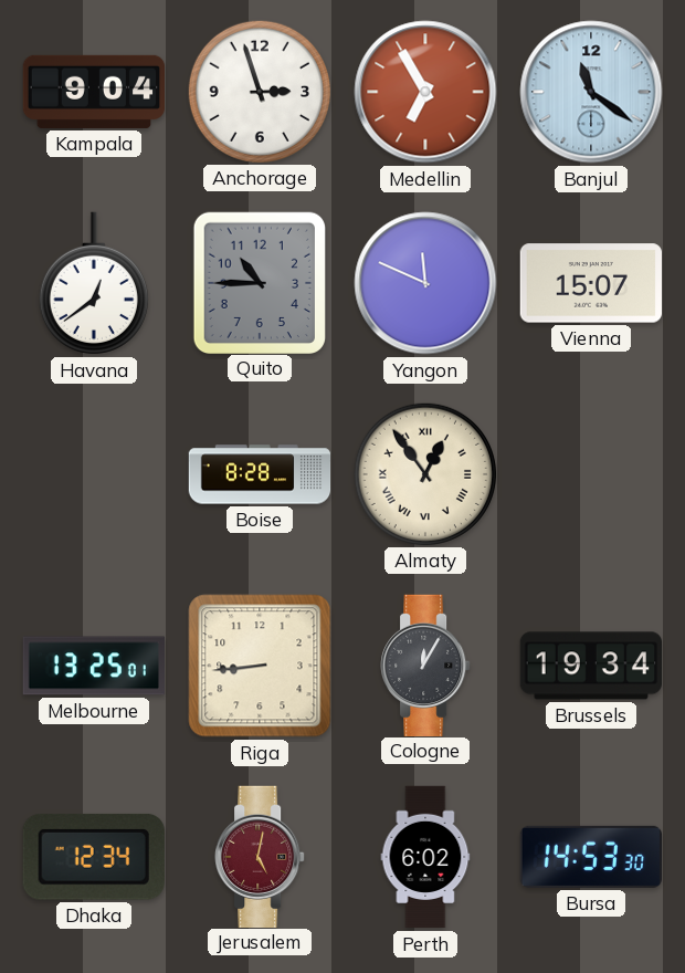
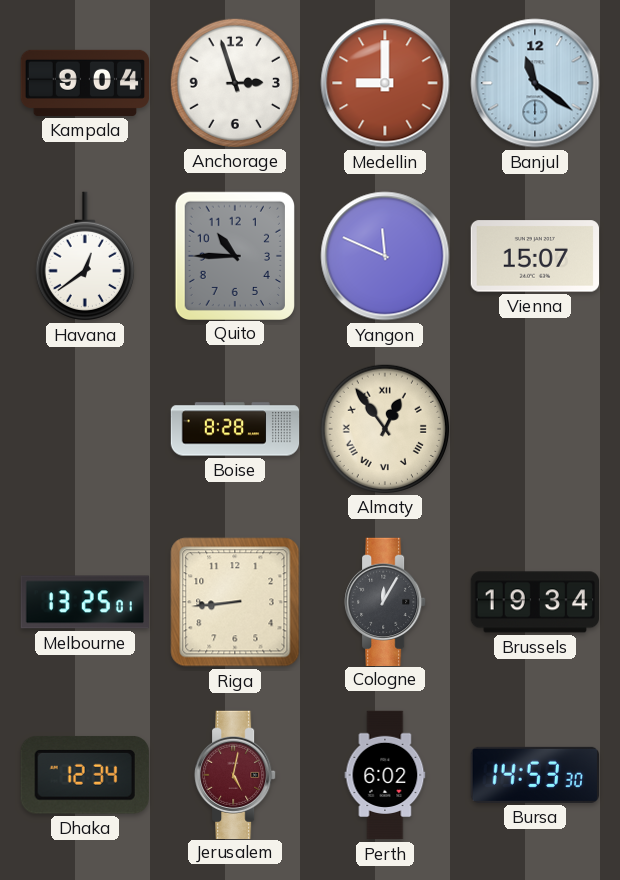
Medellin: 6:55 -> 9:00
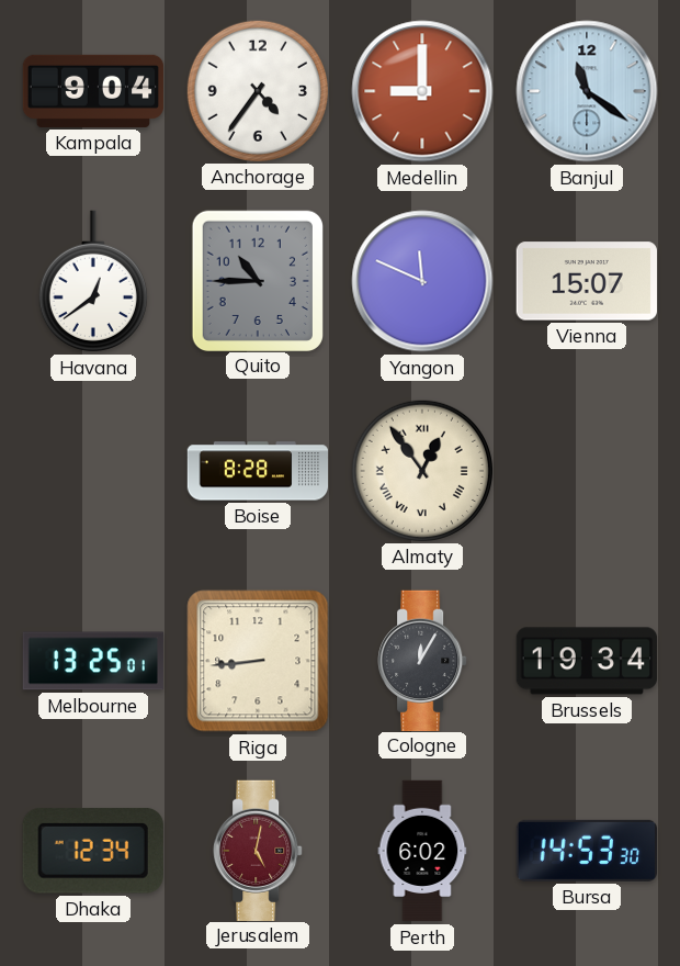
Anchorage: 2:57 -> 4:36
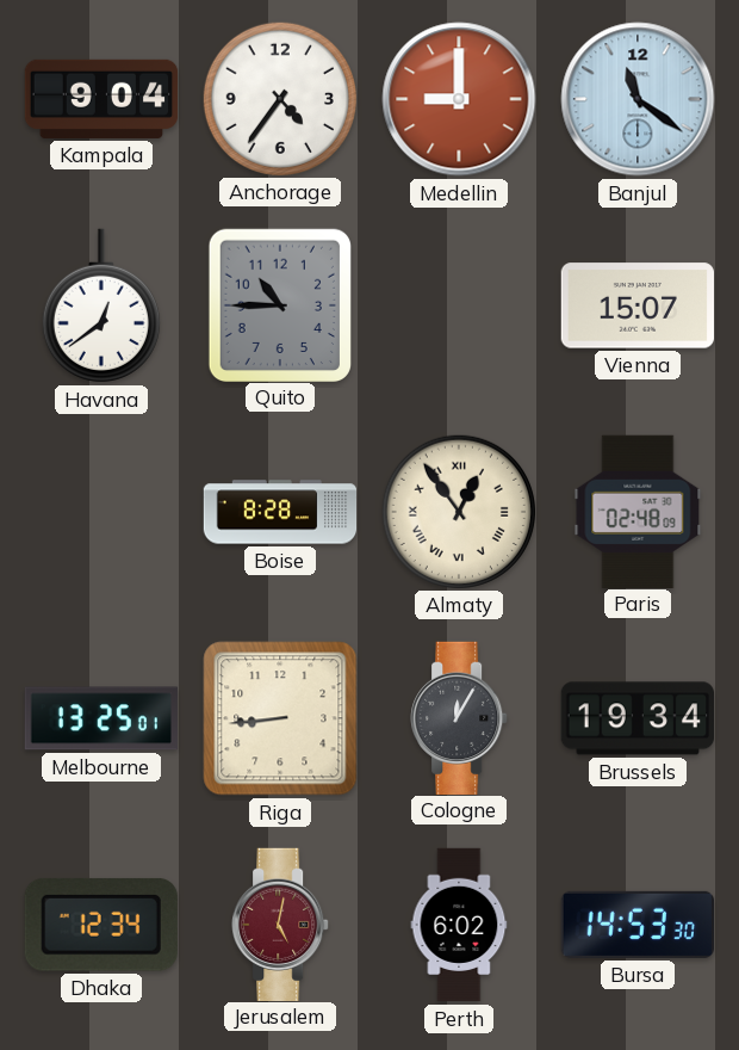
Yangon: 11:49 -> none
Paris: none -> 02:48
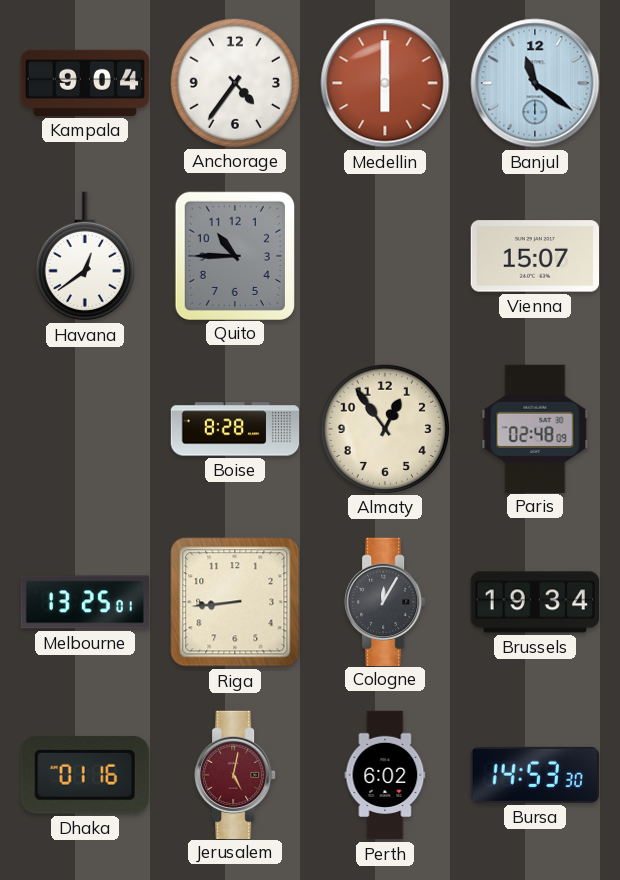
Medellin: 9:00 -> 6:00
Almaty numerals: Roman -> Arabic
Dhaka: 12:34 -> 01:16
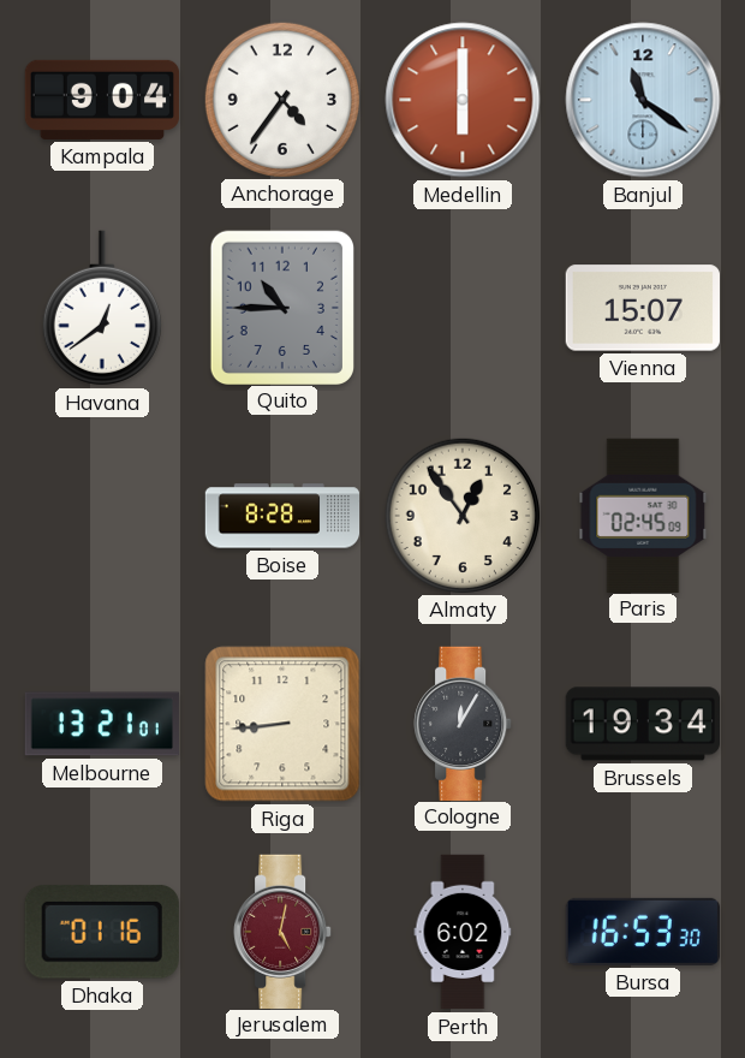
Paris: 02:48 -> 02:45
Melbourne: 13:25 -> 13:21
Bursa: 14:53 -> 16:53
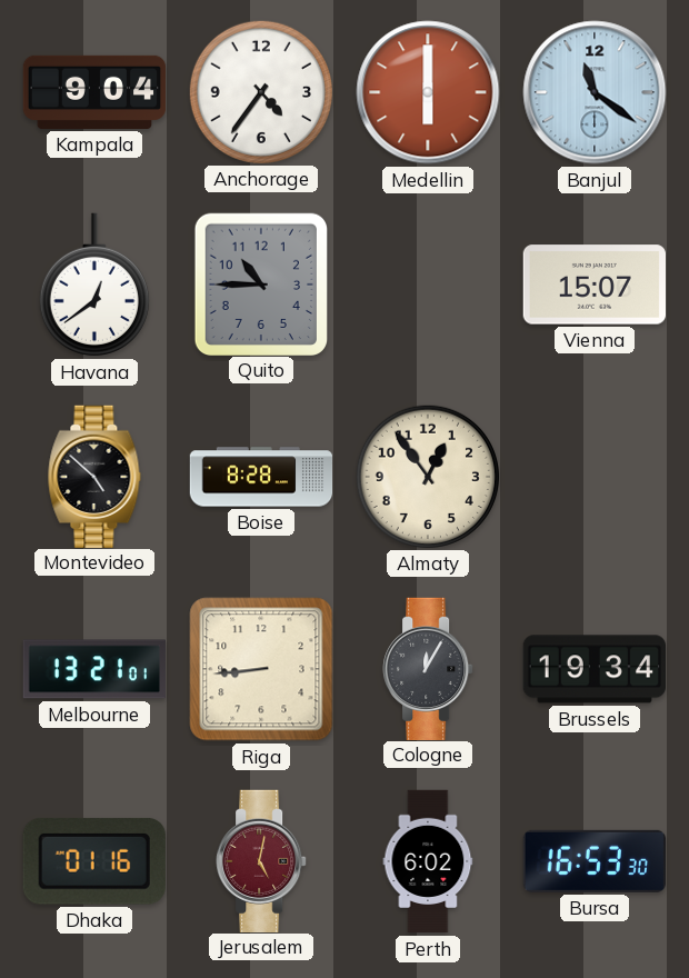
Montevideo: none -> 4:52
Paris: 02:45 -> none
